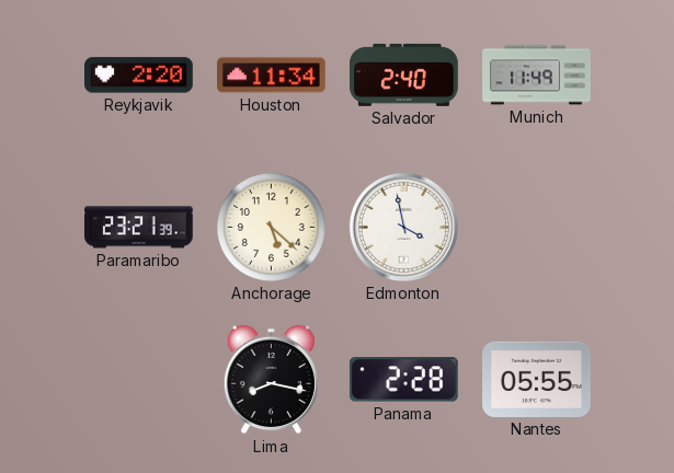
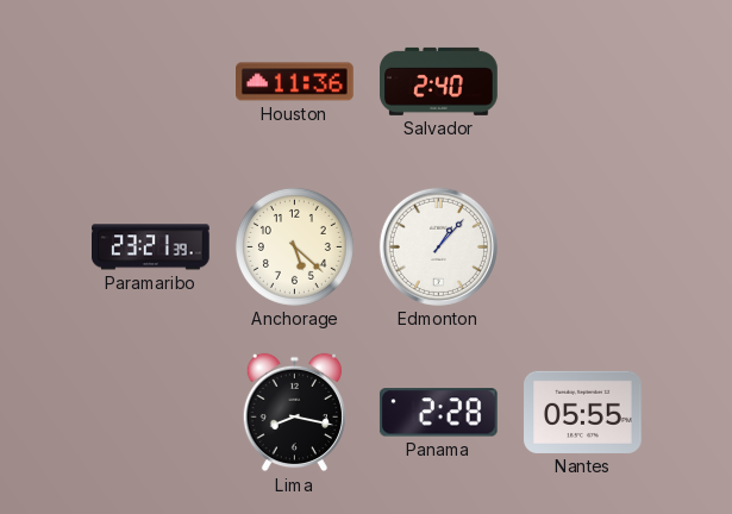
Reykjavik: 2:20 -> none
Houston: 11:34 -> 11:36
Munich: 11:49 -> none
Edmonton: 3:58 -> 1:07
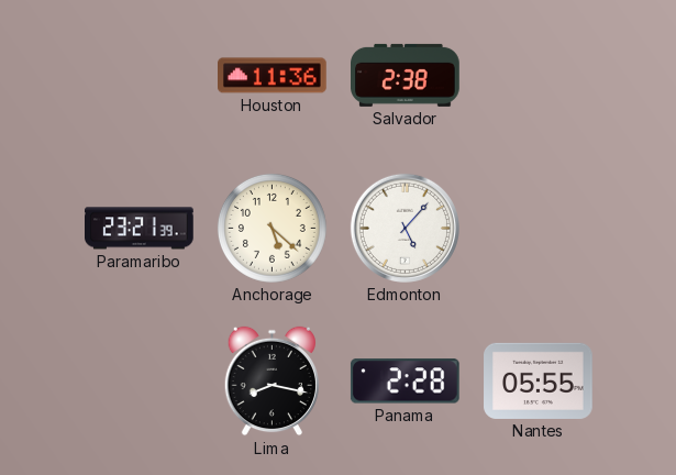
Salvador: 2:40 -> 2:38
Edmonton: 1:07 -> 5:07
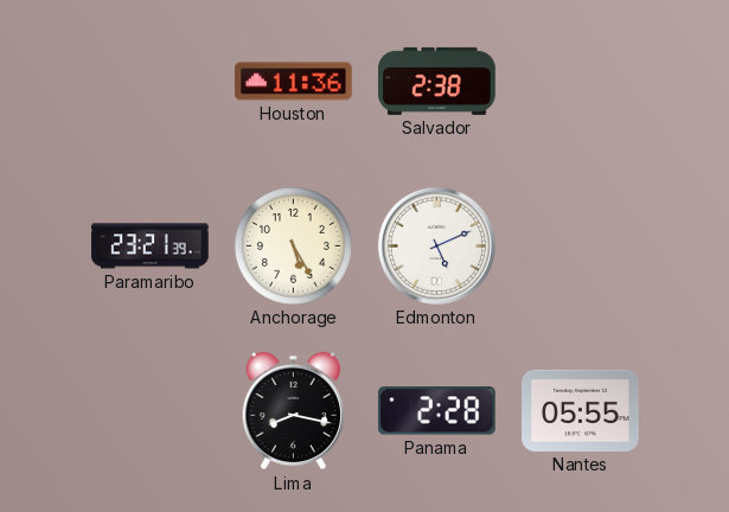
Anchorage: 5:22 -> 5:25
Edmonton: 5:07 -> 5:11
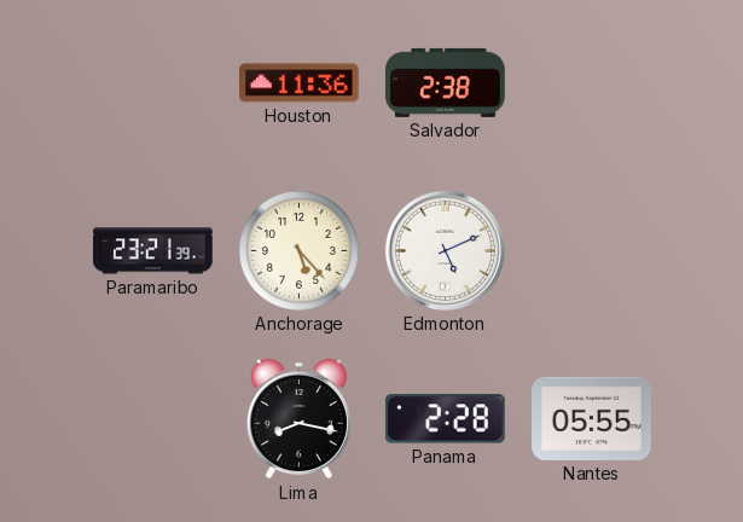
Anchorage: 5:25 -> 5:23
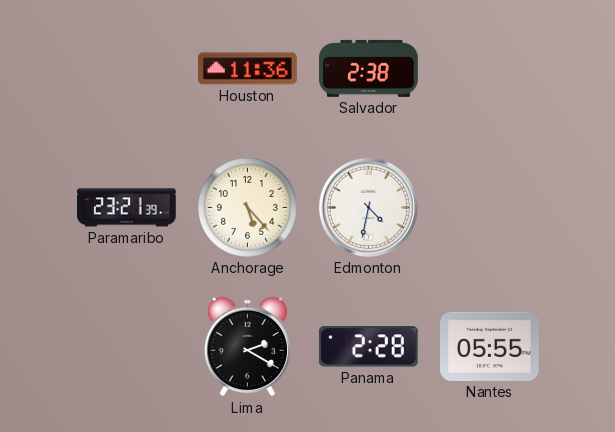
Edmonton: 5:11 -> 4:32
Lima: 8:17 -> 2:20
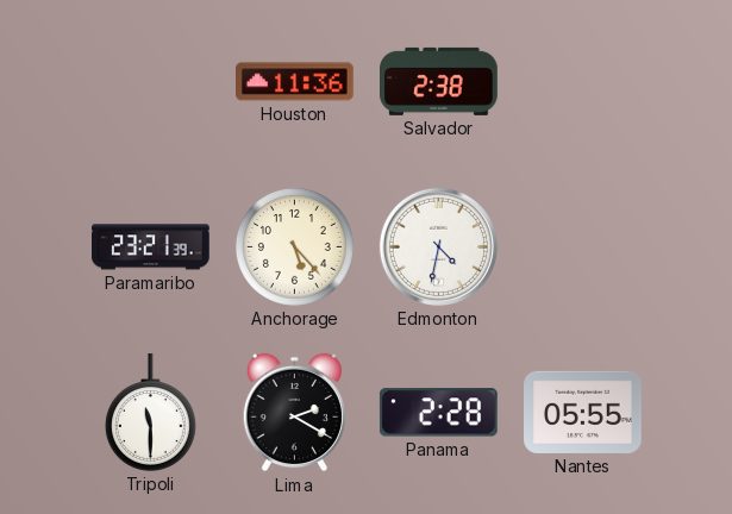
Tripoli: none -> 11:30
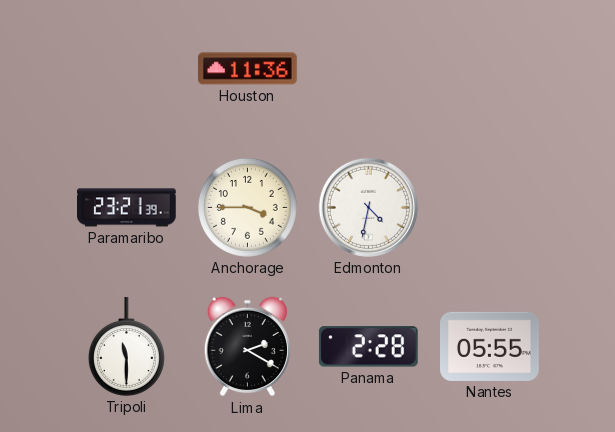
Salvador: 2:38 -> none
Anchorage: 5:23 -> 3:45
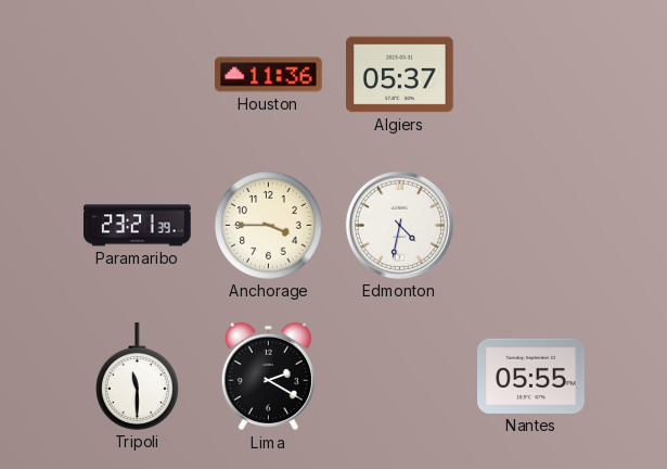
Algiers: none -> 05:37
Panama: 2:28 -> none
